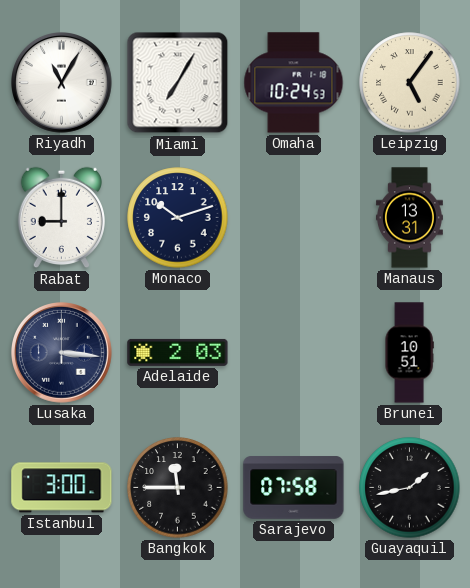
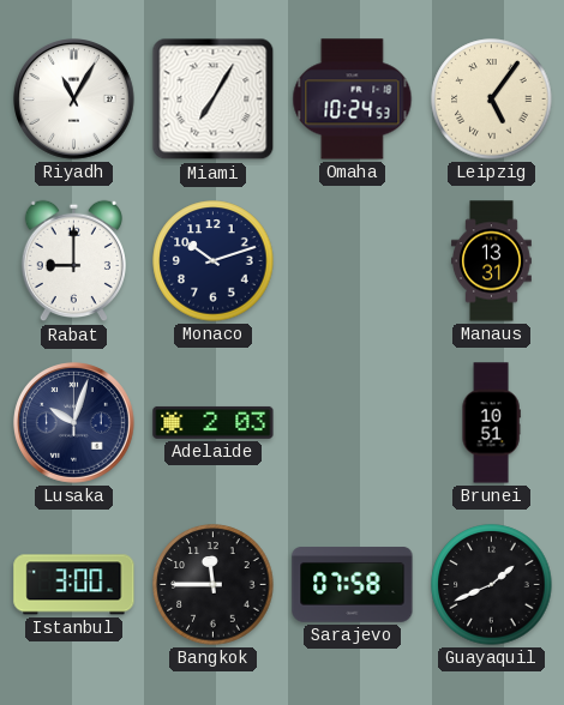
Lusaka: 3:16 -> 10:03
Guayaquil: 1:43 -> 1:41
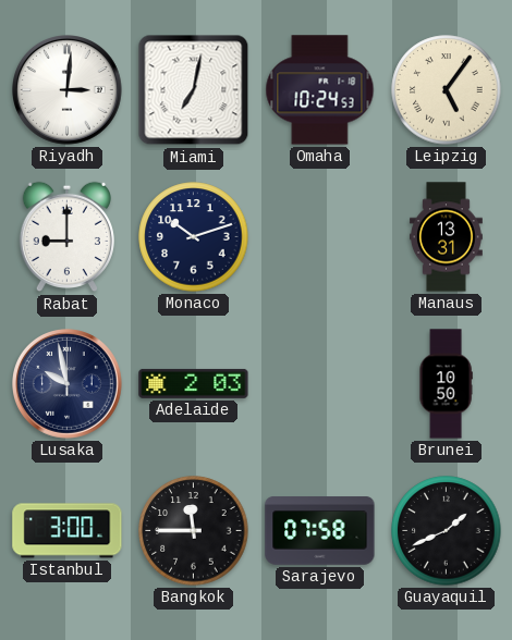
Riyadh: 11:05 -> 3:01
Miami: 7:05 -> 7:02
Lusaka: 10:03 -> 9:58
Brunei: 10:51 -> 10:50
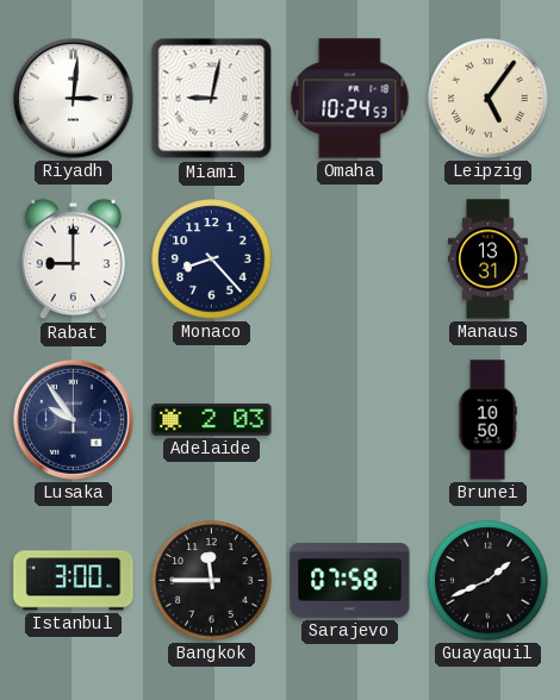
Miami: 7:02 -> 9:02
Monaco: 10:12 -> 8:23
Lusaka: 9:58 -> 9:54
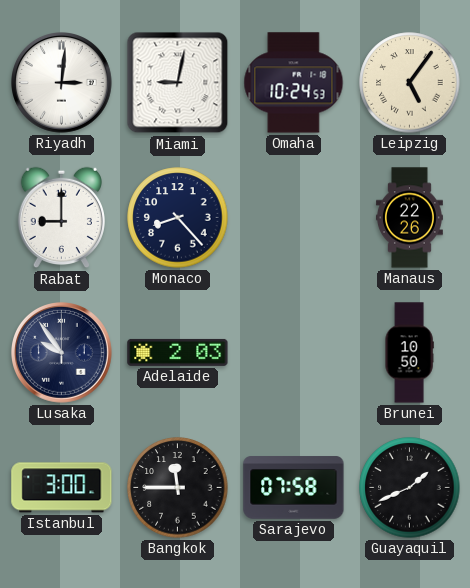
Manaus: 13:31 -> 22:26
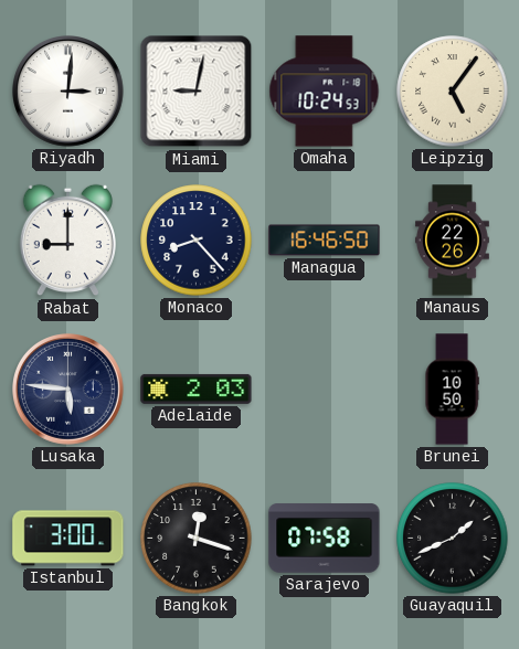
Managua: none -> 16:46
Lusaka: 9:54 -> 5:46
Bangkok: 11:45 -> 12:18
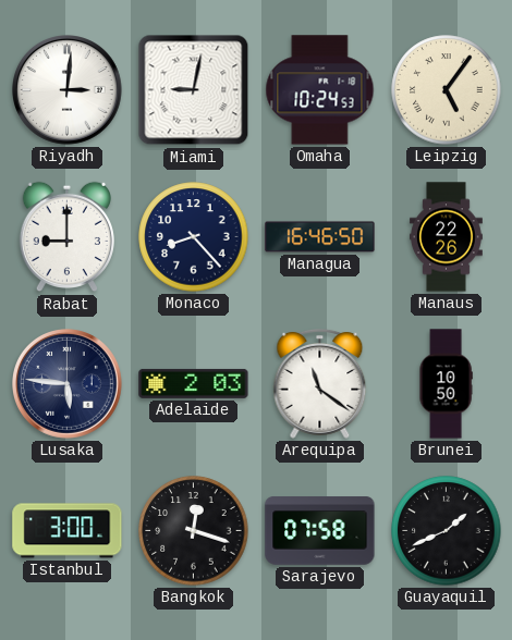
Arequipa: none -> 11:21
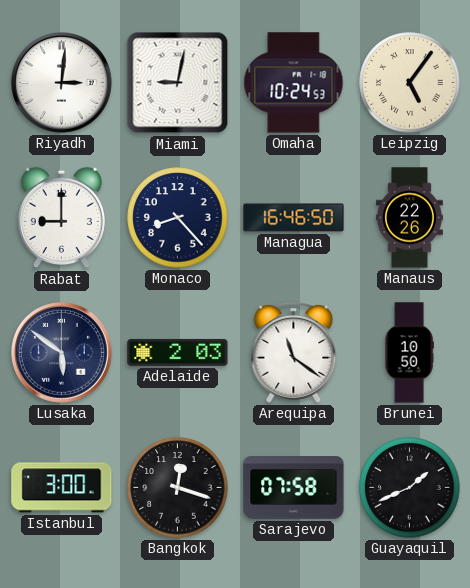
Lusaka: 5:46 -> 5:51
